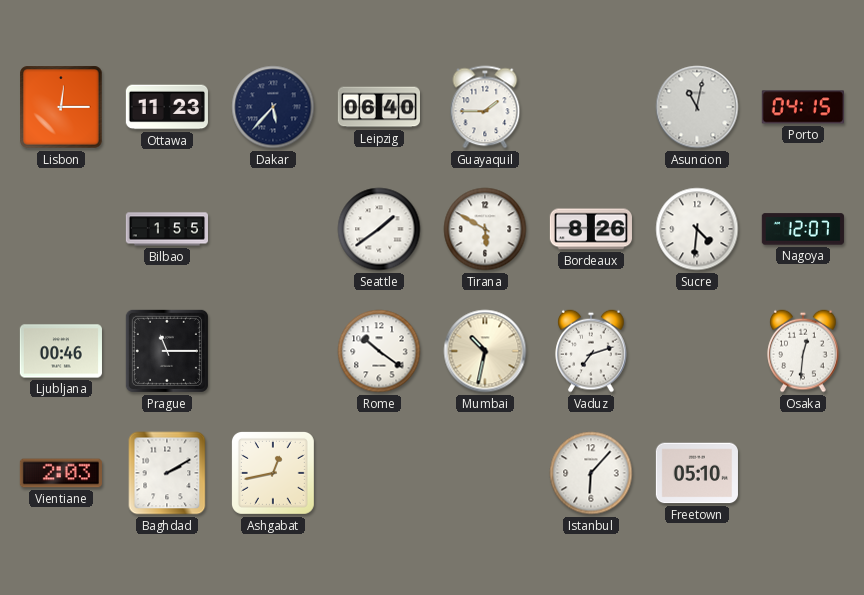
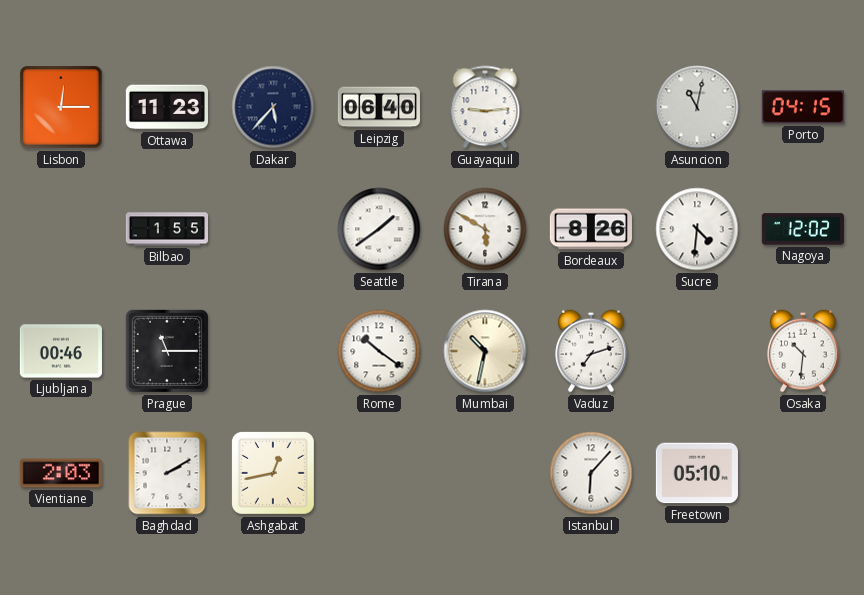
Guayaquil: 1:45 -> 9:14
Nagoya: 12:07 -> 12:02
Osaka: 12:31 -> 10:31
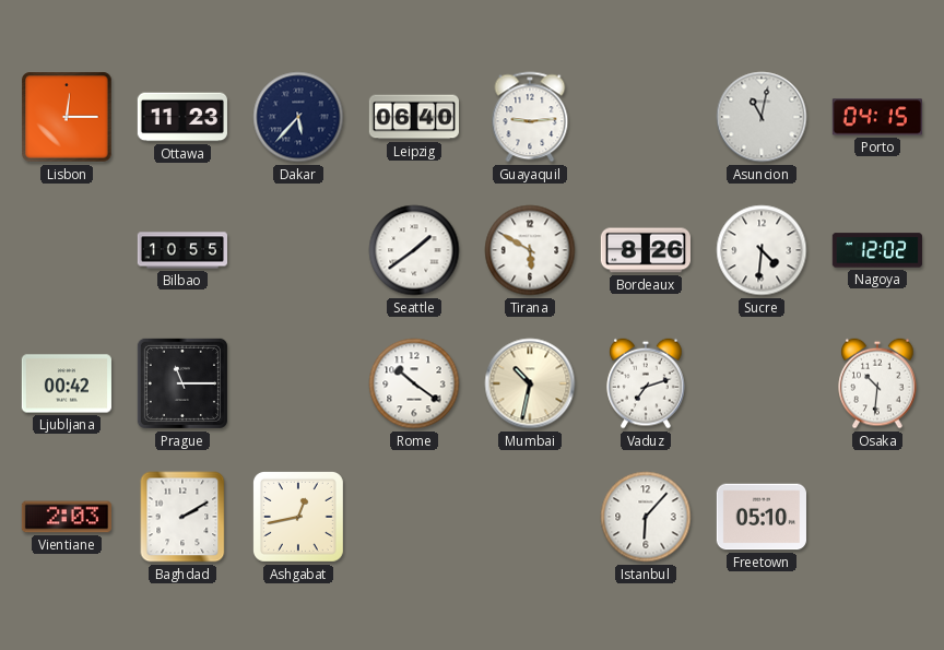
Bilbao: 1:55 -> 10:55
Ljubljana: 00:46 -> 00:42
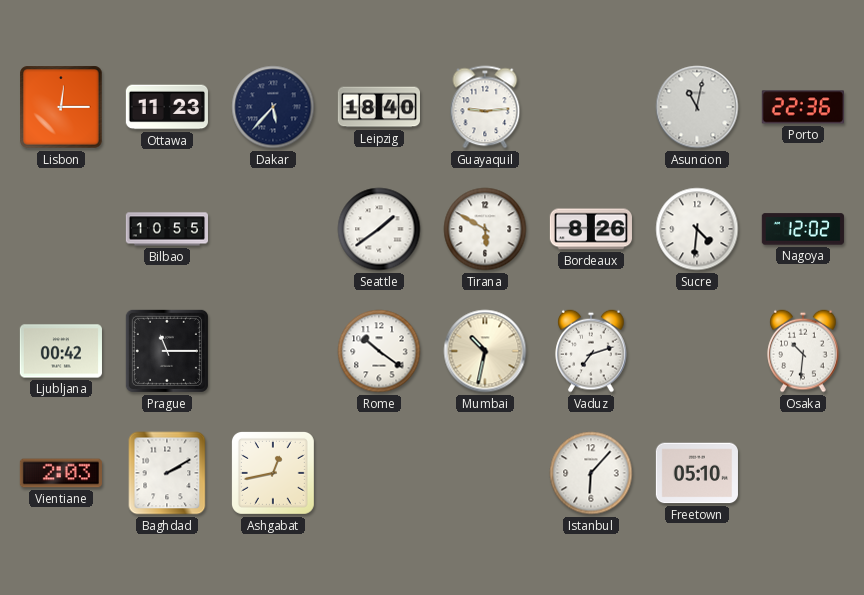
Leipzig: 06:40 -> 18:40
Porto: 04:15 -> 22:36
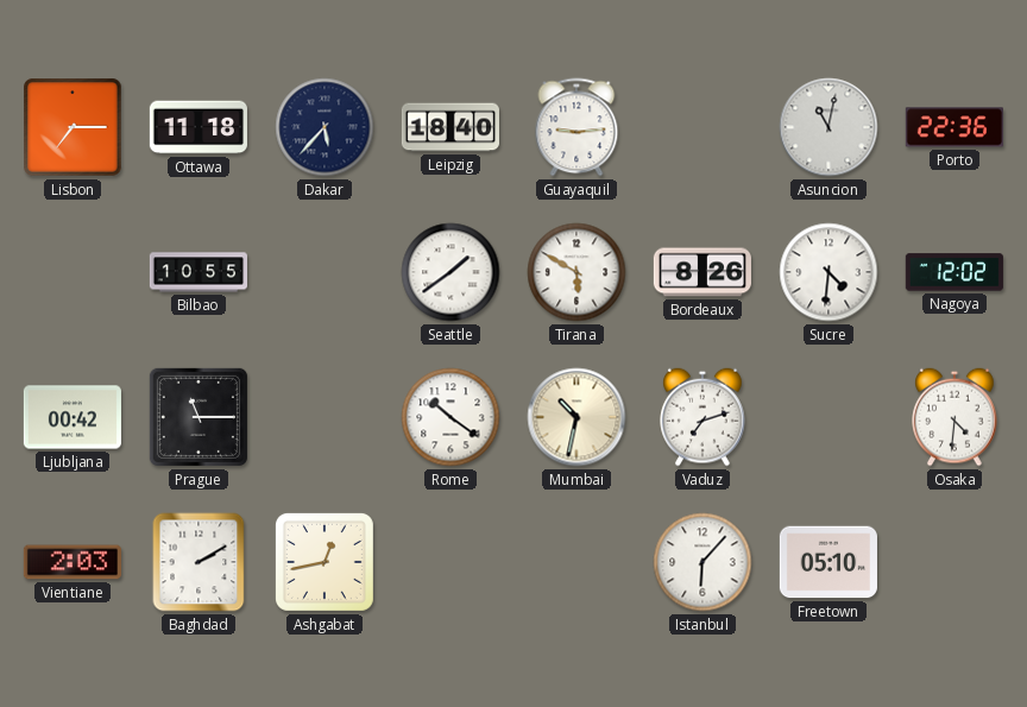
Lisbon: 12:15 -> 7:15
Ottawa: 11:23 -> 11:18
Osaka: 10:31 -> 4:31
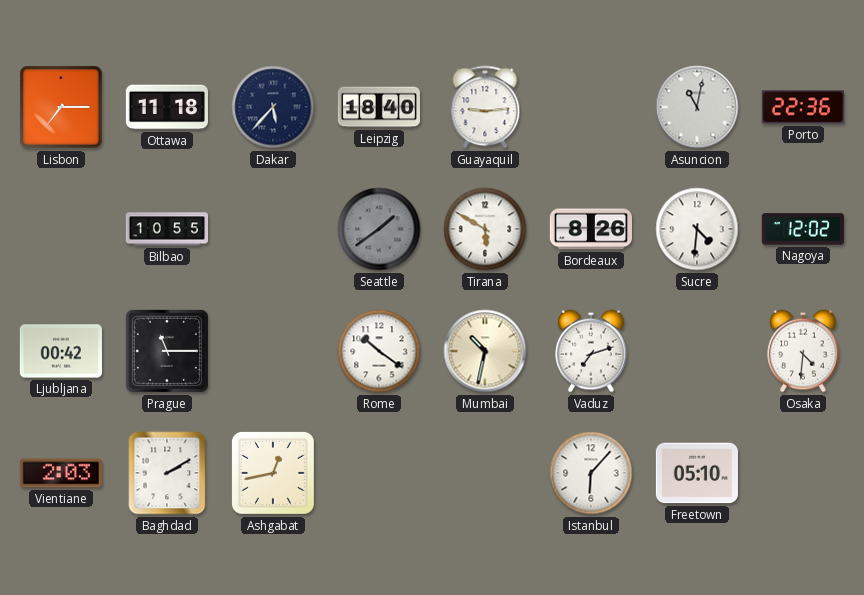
Seattle dial: white -> grey
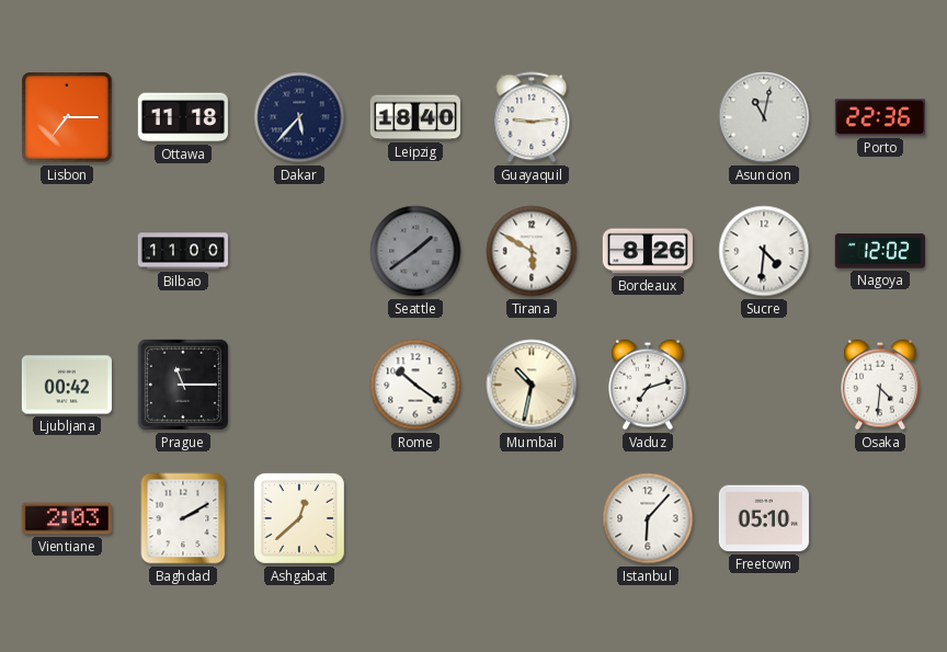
Bilbao: 10:55 -> 11:00
Ashgabat: 12:43 -> 12:38
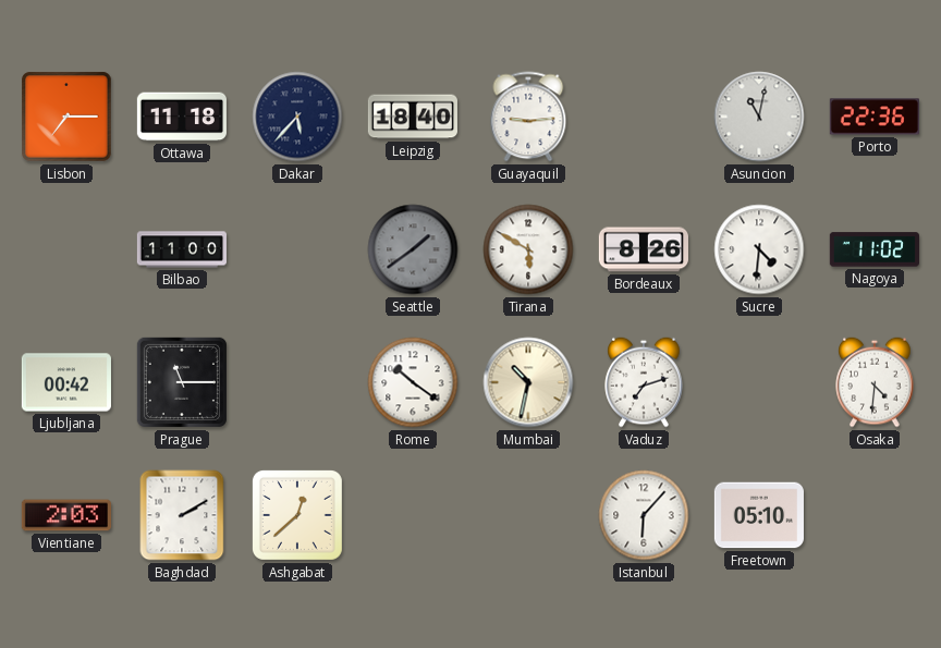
Nagoya: 12:02 -> 11:02
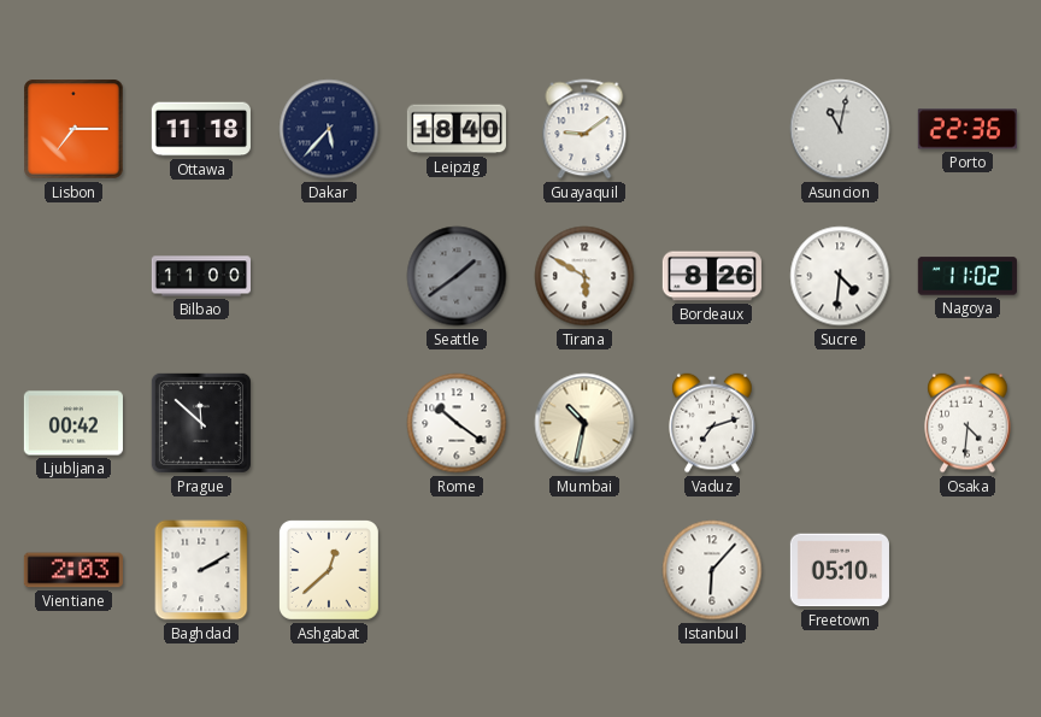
Guayaquil: 9:14 -> 9:09
Prague: 11:15 -> 11:52
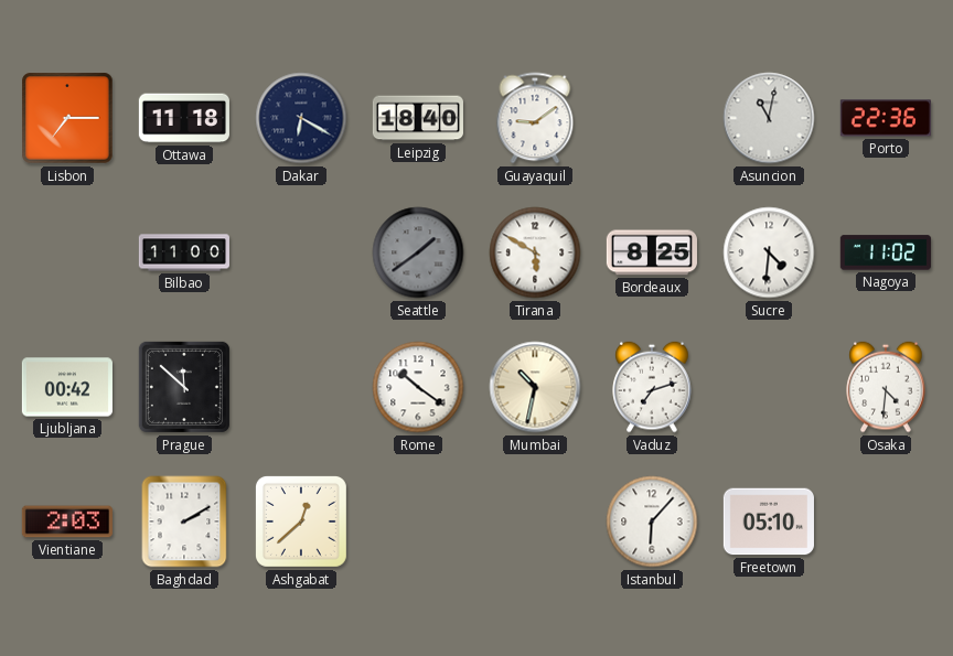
Dakar: 5:37 -> 6:20
Bordeaux: 8:26 -> 8:25
